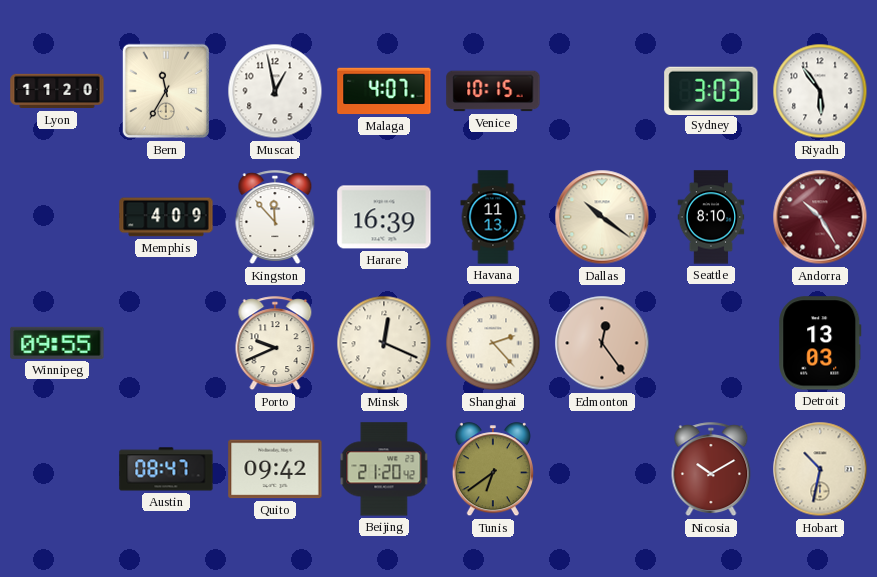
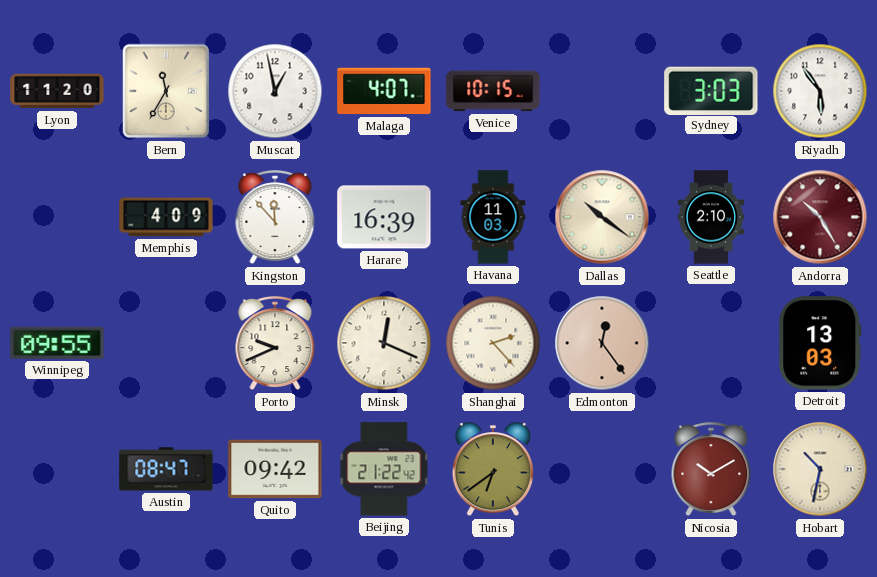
Havana: 11:13 -> 11:03
Seattle: 8:10 -> 2:10
Beijing: 21:20 -> 21:22
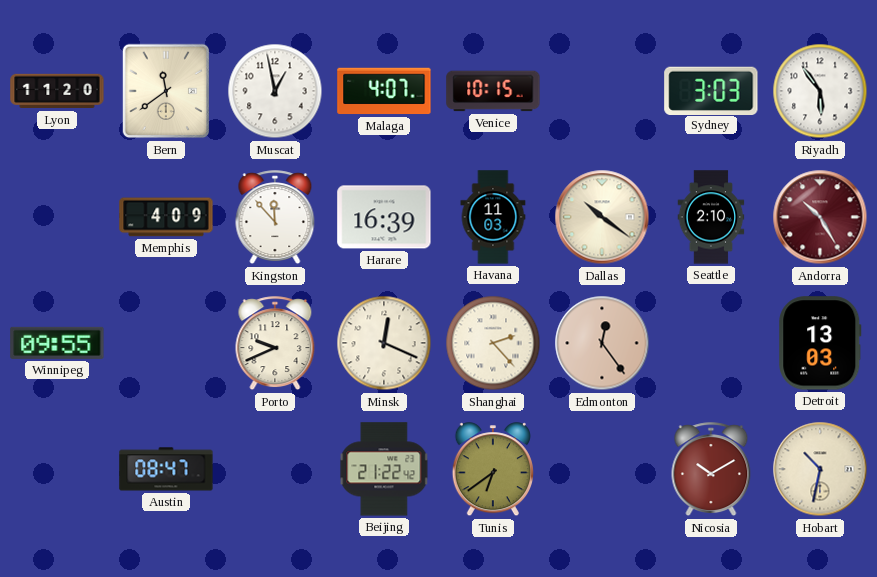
Bern: 11:35 -> 11:39
Quito: 09:42 -> none
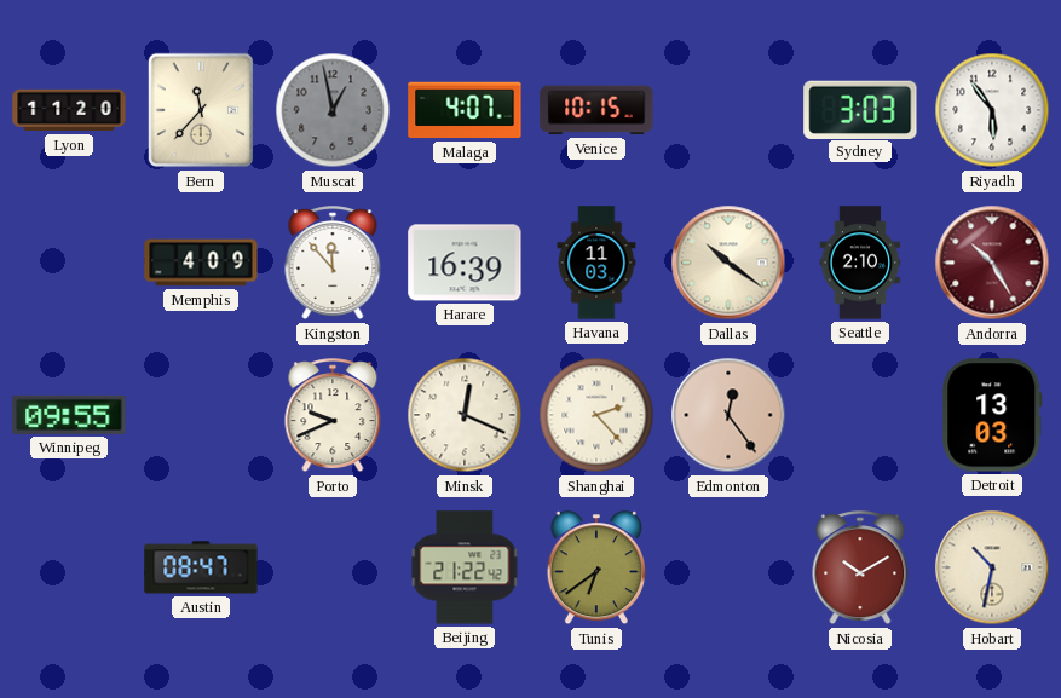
Bern: 11:39 -> 11:37
Muscat dial: white -> grey
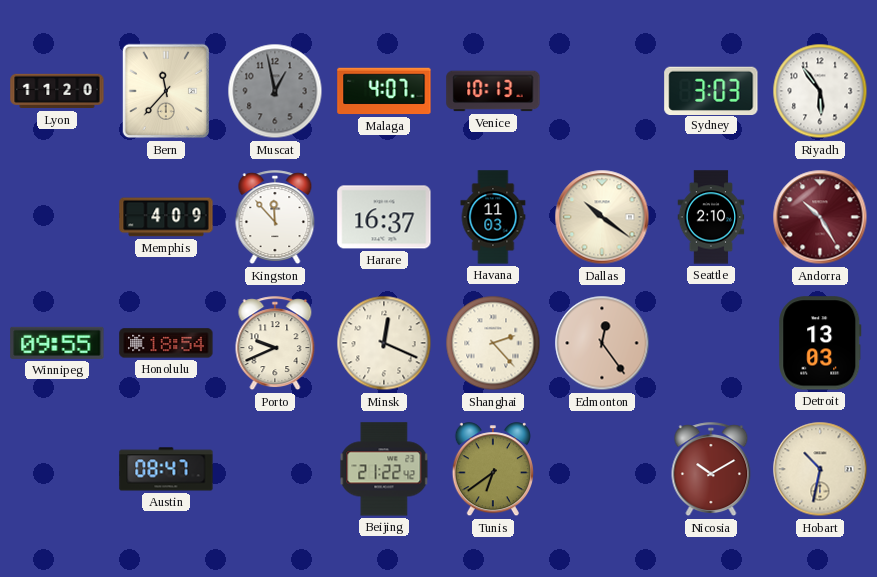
Venice: 10:15 -> 10:13
Harare: 16:39 -> 16:37
Honolulu: none -> 18:54
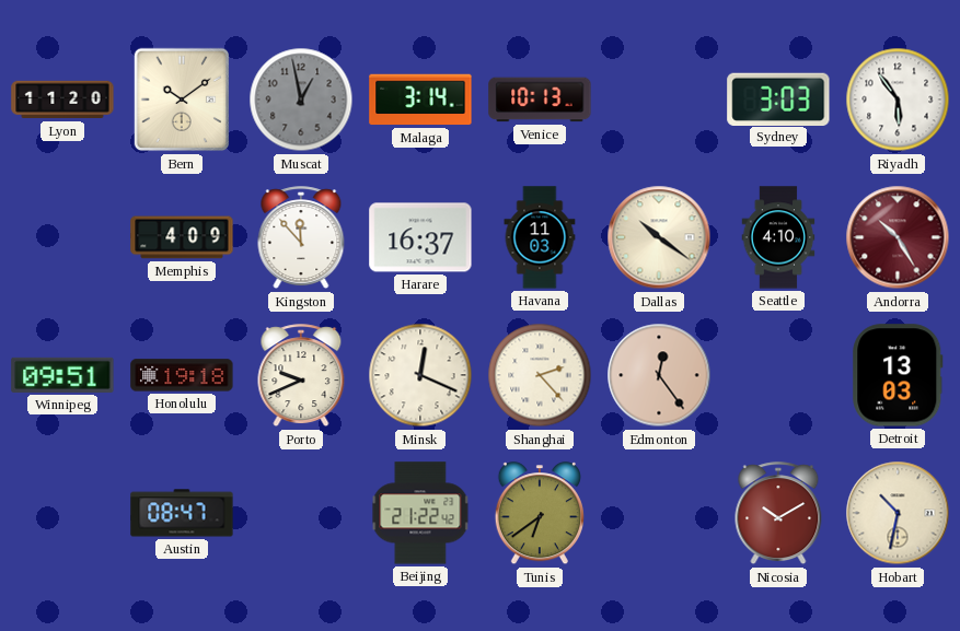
Bern: 11:37 -> 10:09
Malaga: 4:07 -> 3:14
Seattle: 2:10 -> 4:10
Winnipeg: 09:55 -> 09:51
Honolulu: 18:54 -> 19:18
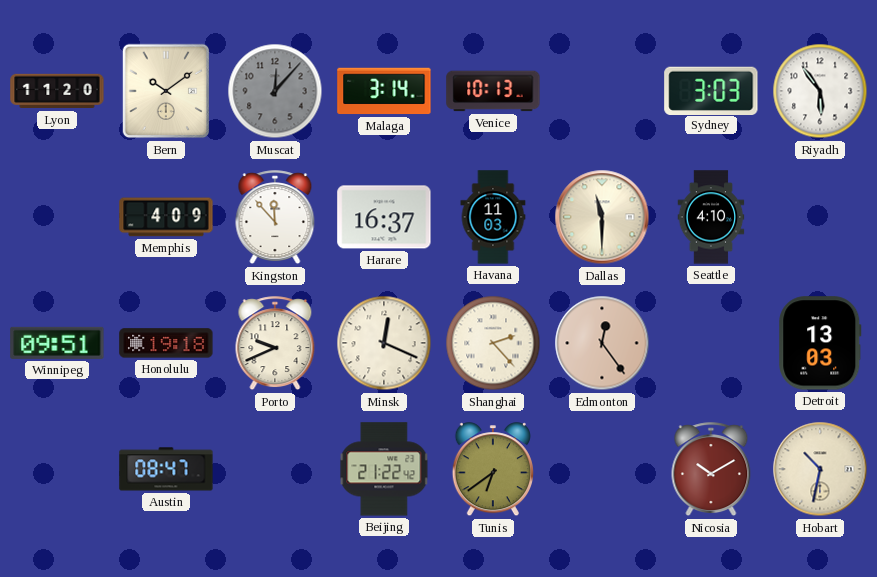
Muscat: 12:58 -> 12:07
Dallas: 10:21 -> 11:30
Andorra: 10:25 -> none
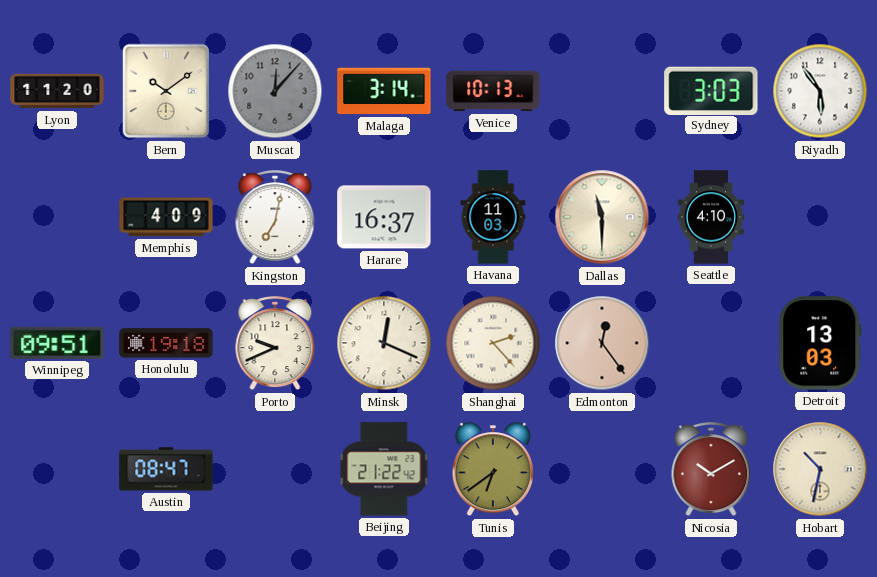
Kingston: 11:53 -> 7:02
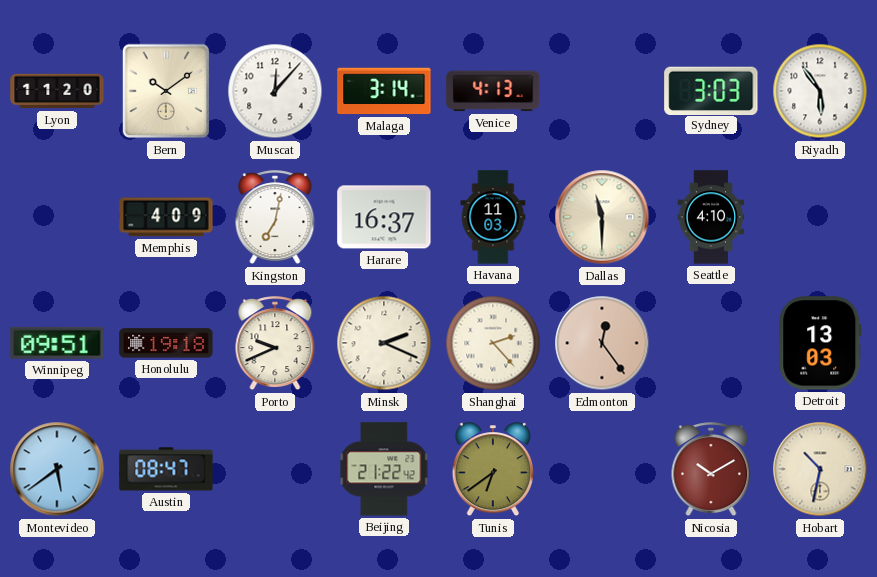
Muscat dial: grey -> white
Venice: 10:13 -> 4:13
Minsk: 12:19 -> 2:19
Montevideo: none -> 5:39
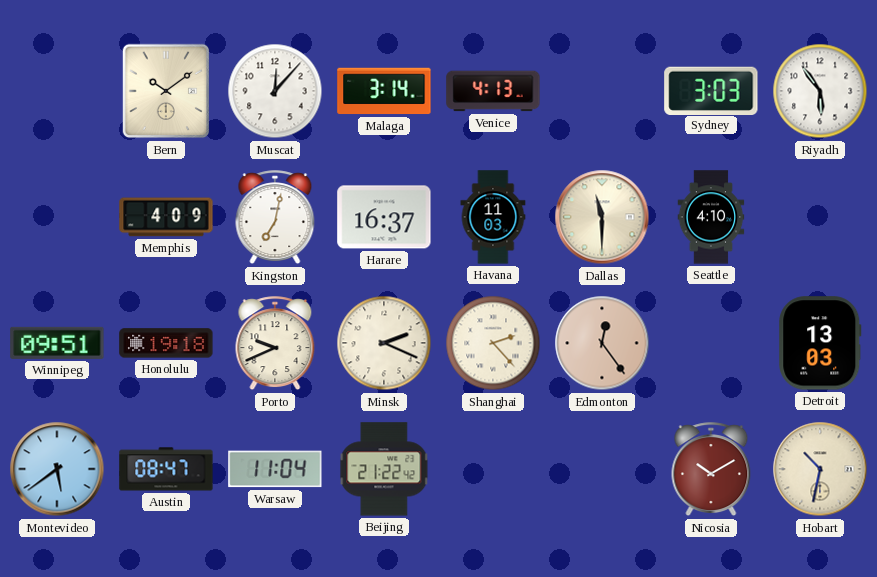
Lyon: 11:20 -> none
Warsaw: none -> 11:04
Tunis: 6:39 -> none
